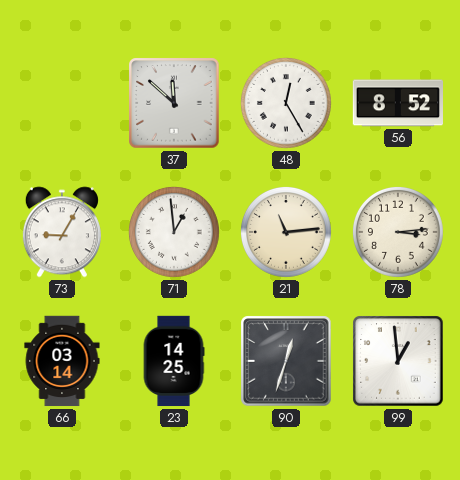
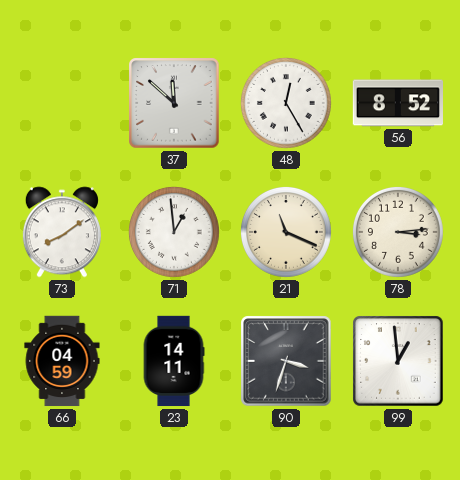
73: 9:05 -> 8:09
21: 11:14 -> 11:19
66: 03:14 -> 04:59
23: 14:25 -> 14:11
90: 12:33 -> 3:33
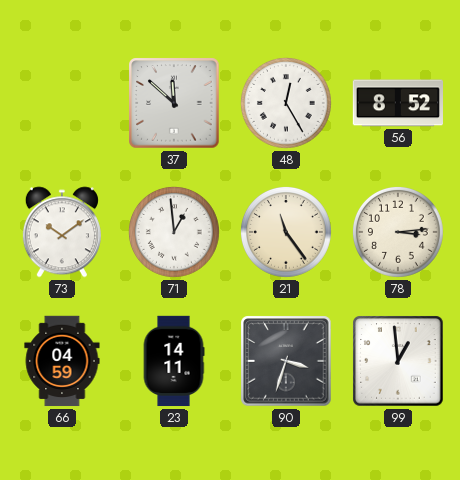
73: 8:09 -> 10:09
21: 11:19 -> 11:24
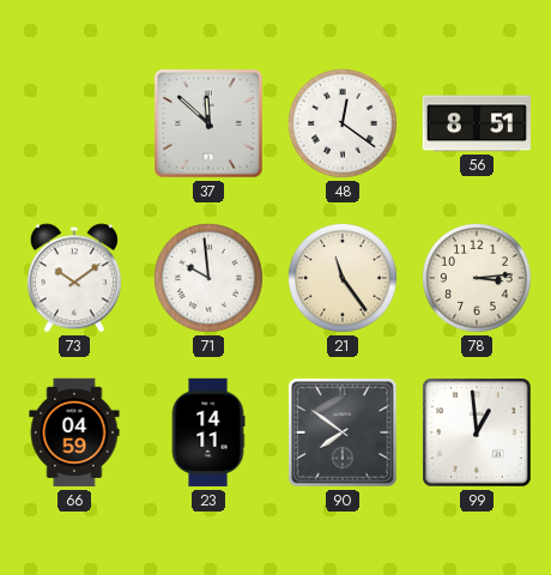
48: 12:25 -> 12:21
56: 8:52 -> 8:51
71: 12:59 -> 9:59
90: 3:33 -> 7:51
